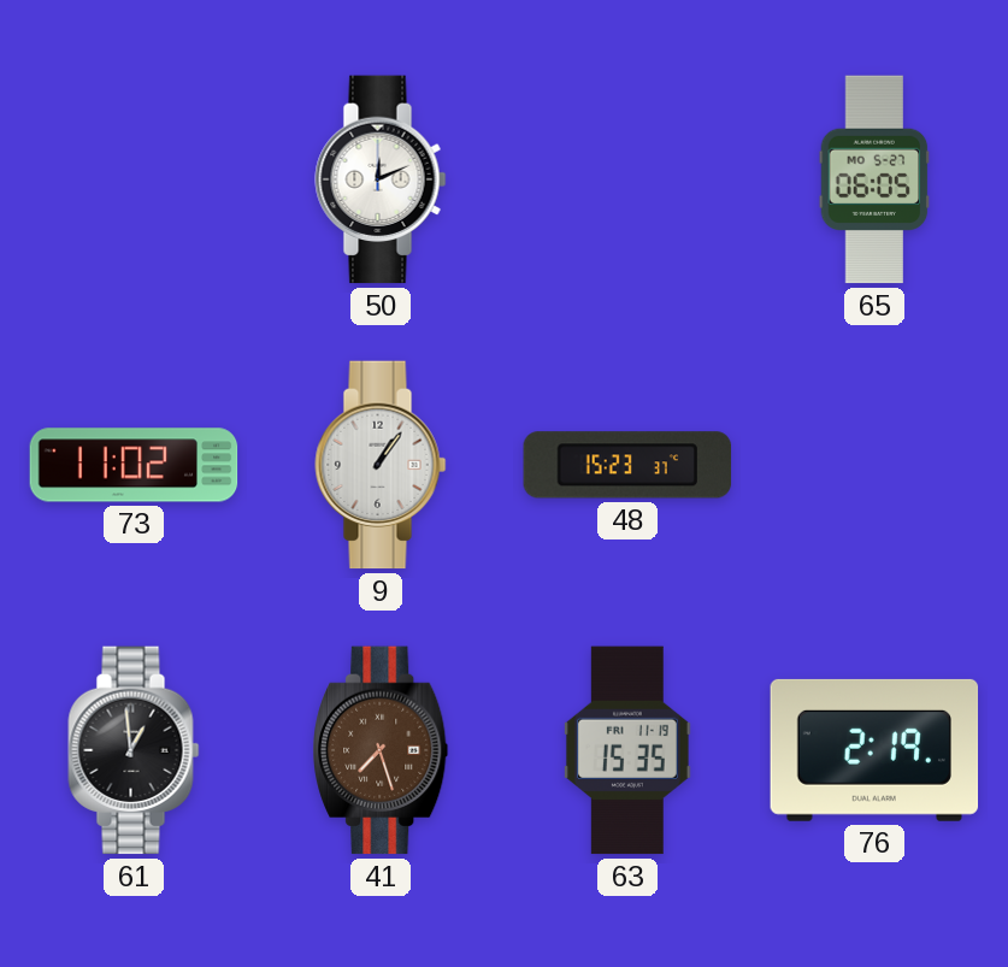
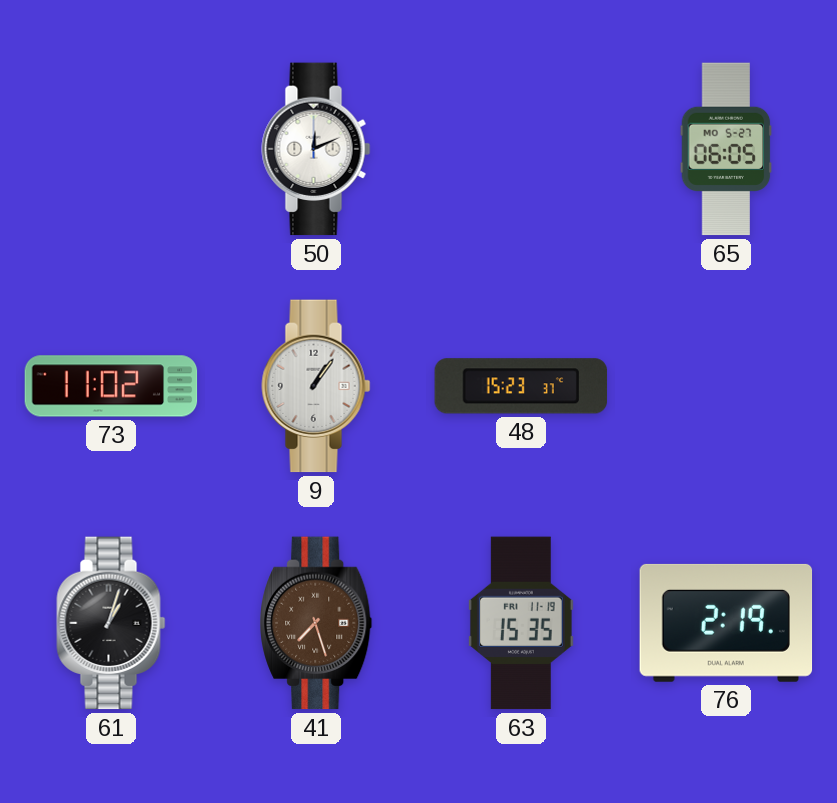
61: 12:59 -> 1:03
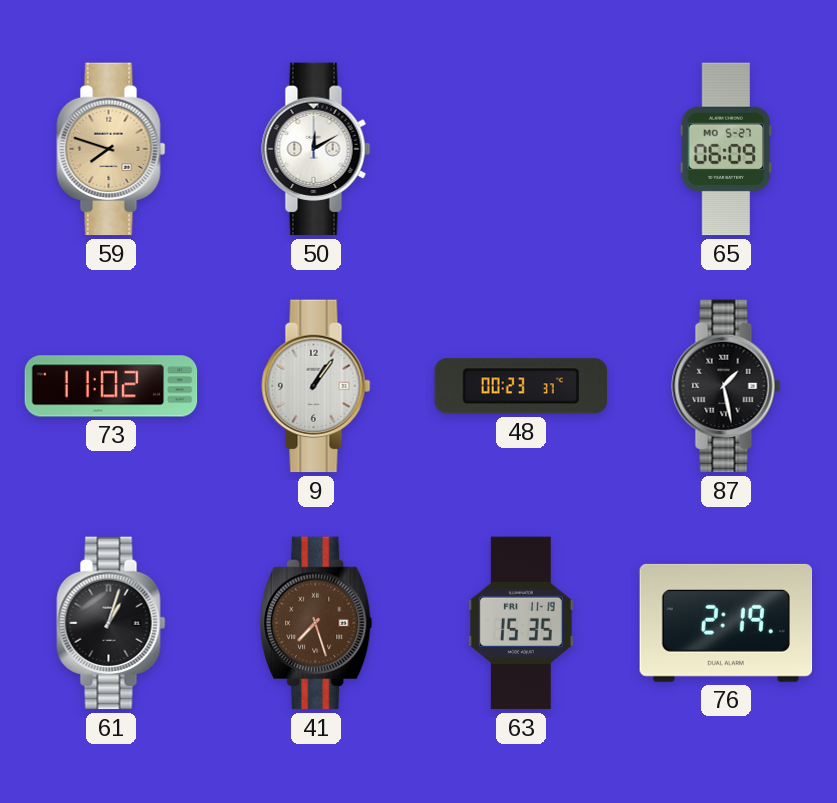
59: none -> 7:48
50: 12:11 -> 12:10
65: 06:05 -> 06:09
48: 15:23 -> 00:23
87: none -> 1:28
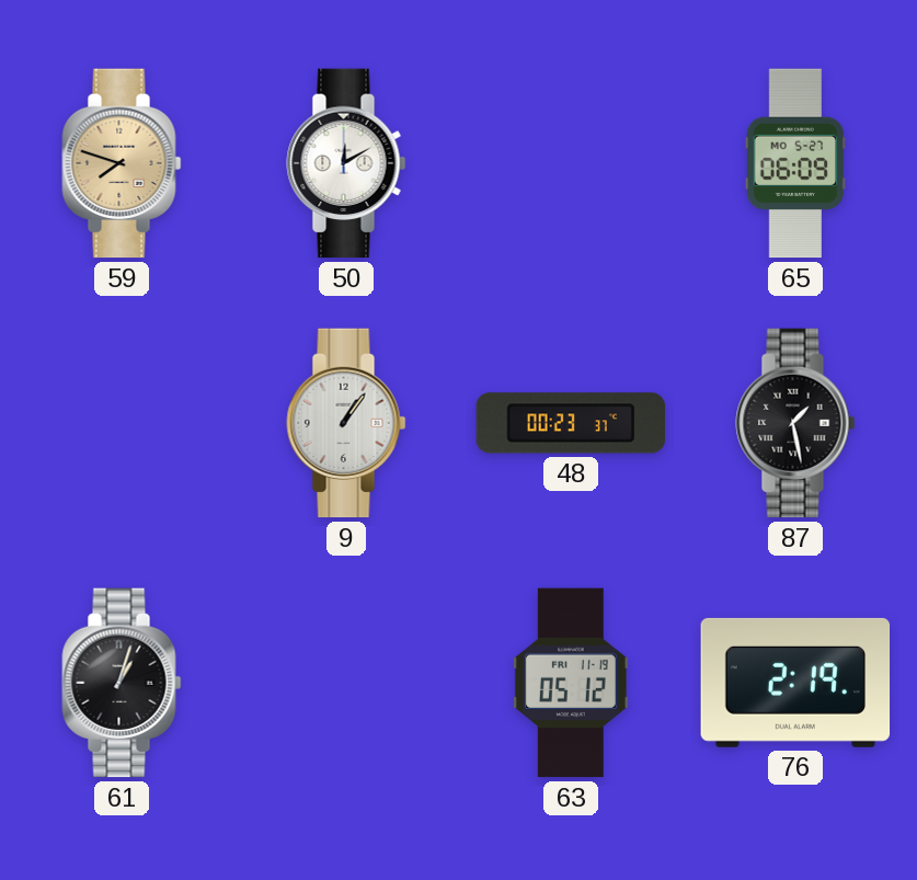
73: 11:02 -> none
41: 7:27 -> none
63: 15:35 -> 05:12
